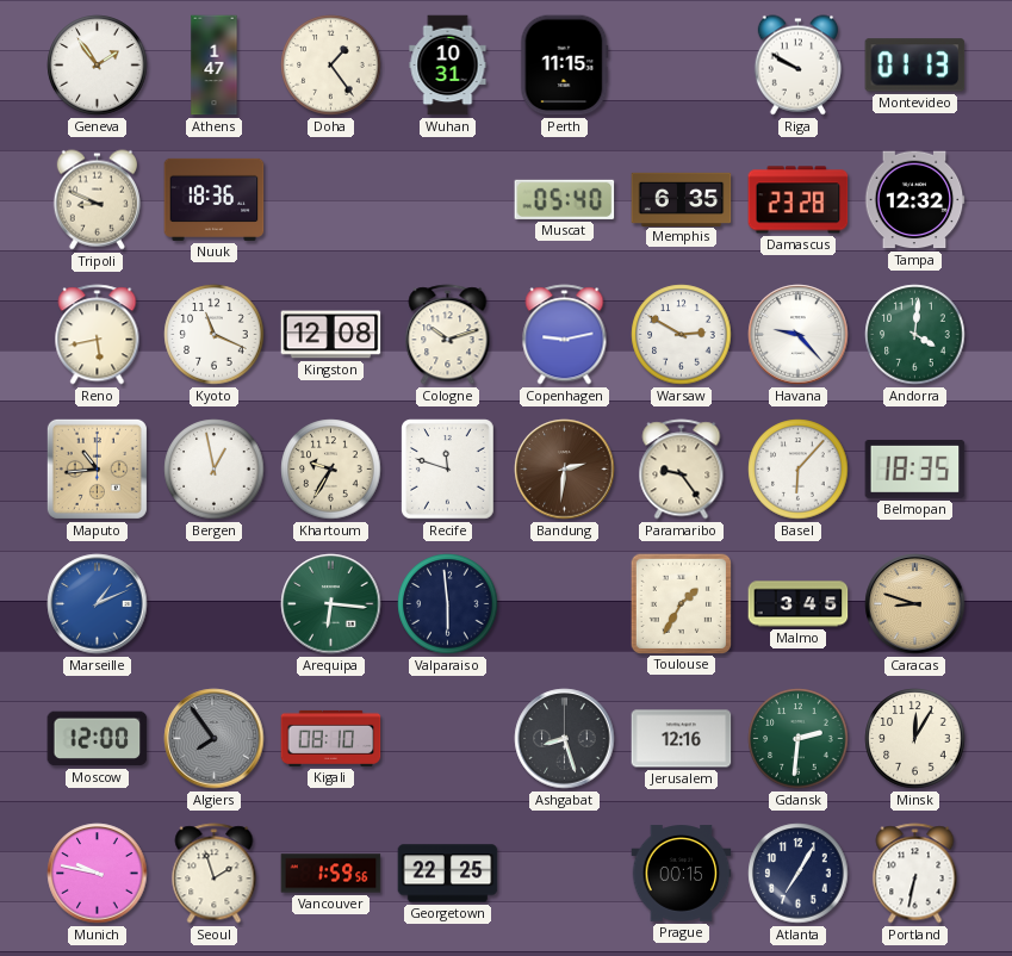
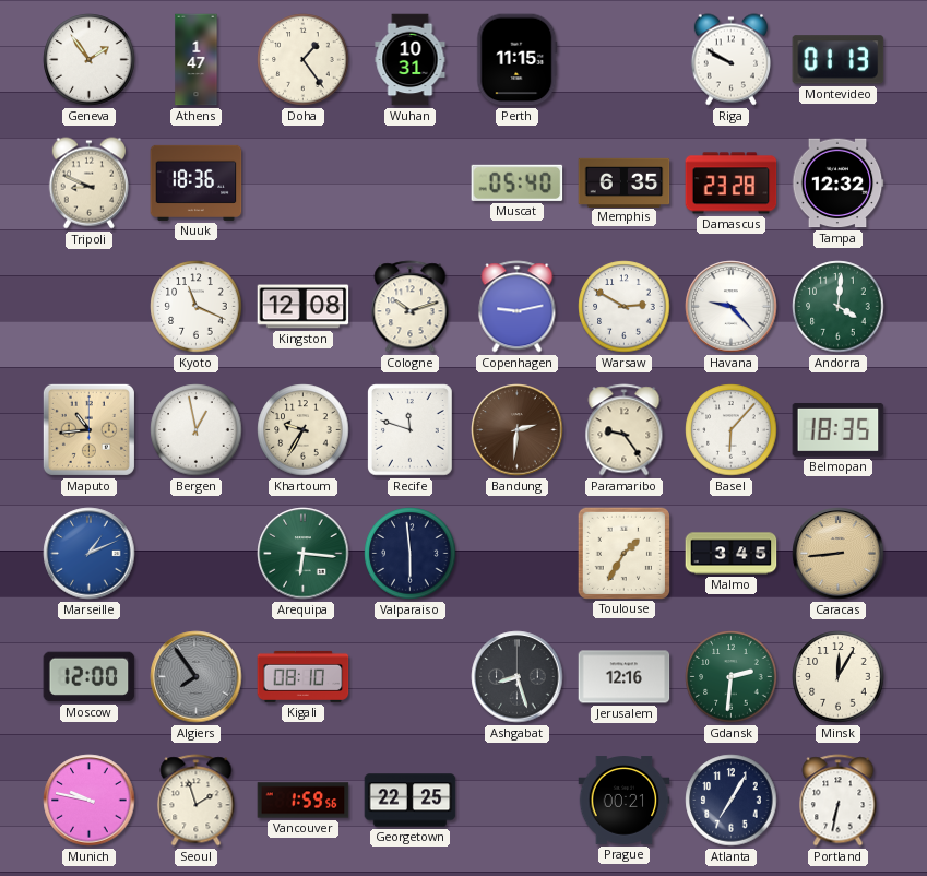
Reno: 5:43 -> none
Caracas: 8:48 -> 8:44
Prague: 00:15 -> 00:21
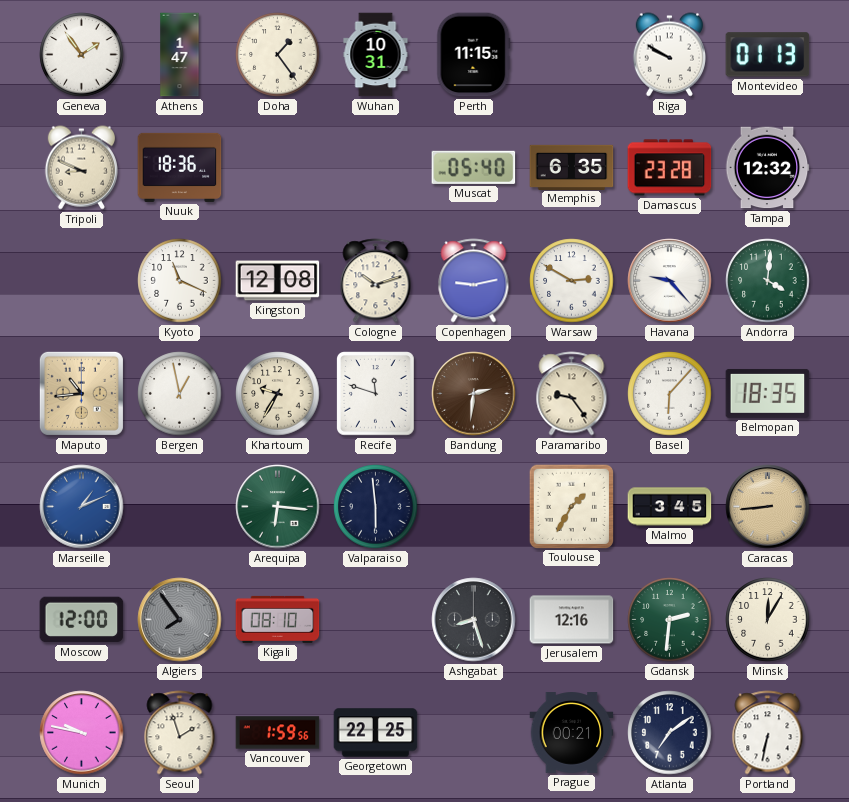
Atlanta: 7:05 -> 7:09
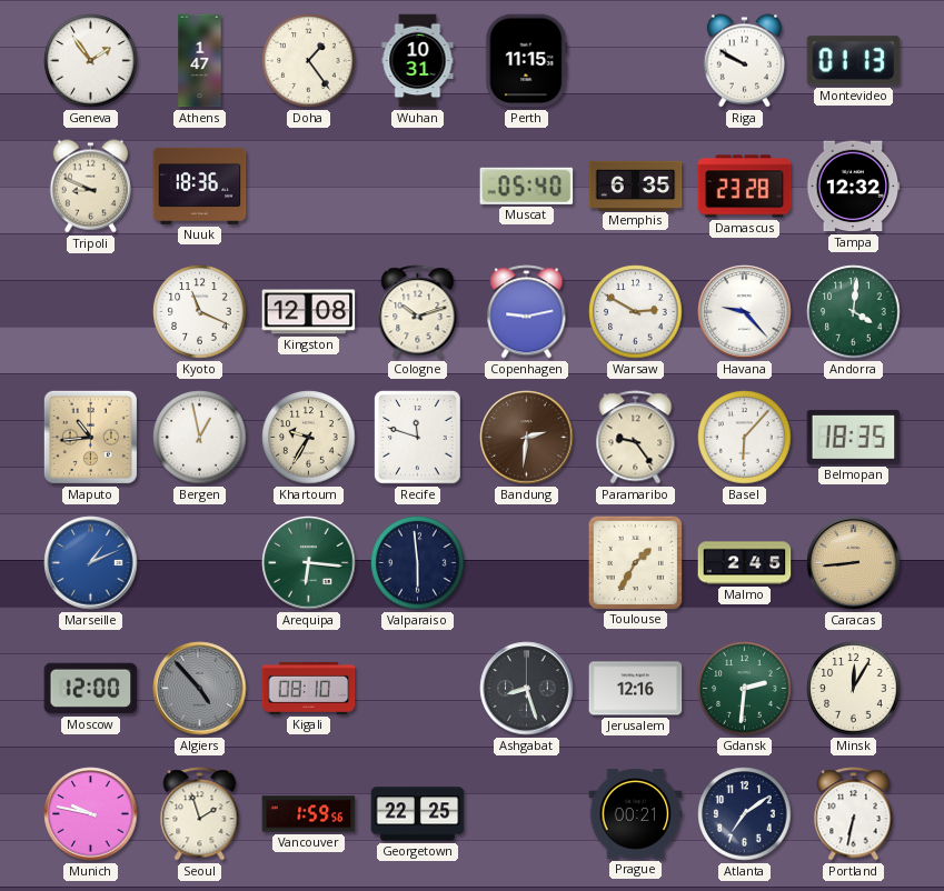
Malmo: 3:45 -> 2:45
Algiers: 7:54 -> 4:53
